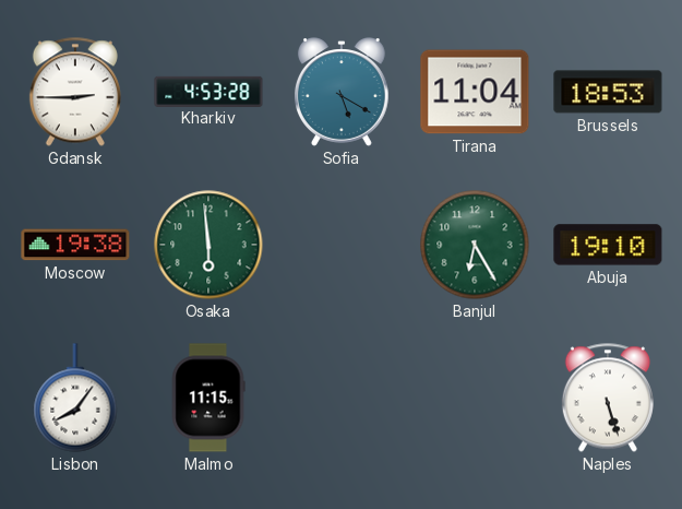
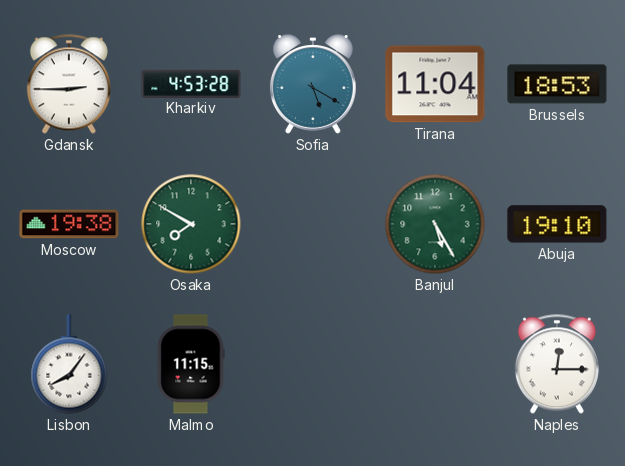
Osaka: 5:59 -> 7:50
Banjul: 6:25 -> 5:25
Naples: 5:27 -> 12:15
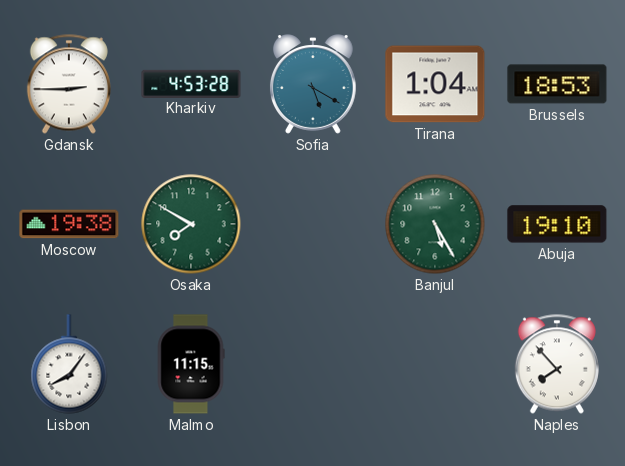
Tirana: 11:04 -> 1:04
Naples: 12:15 -> 7:53
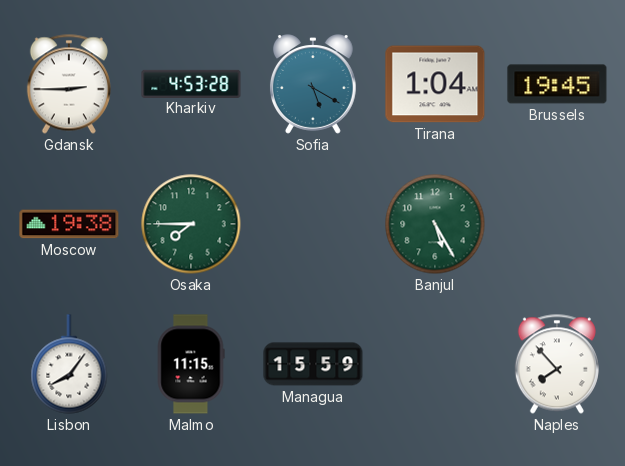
Brussels: 18:53 -> 19:45
Osaka: 7:50 -> 7:45
Abuja: 19:10 -> none
Managua: none -> 15:59
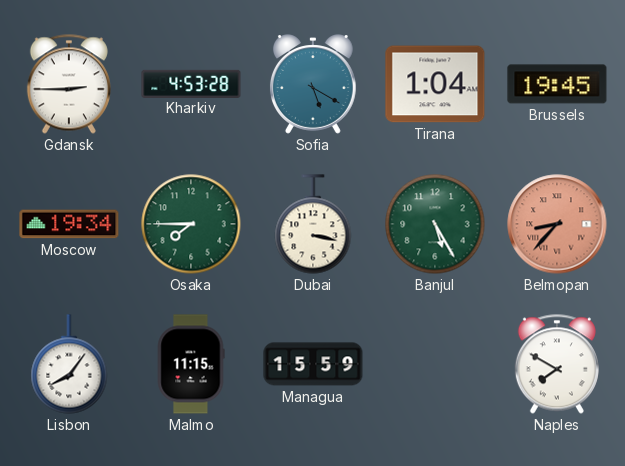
Moscow: 19:38 -> 19:34
Dubai: none -> 3:17
Belmopan: none -> 8:37
Naples: 7:53 -> 7:50
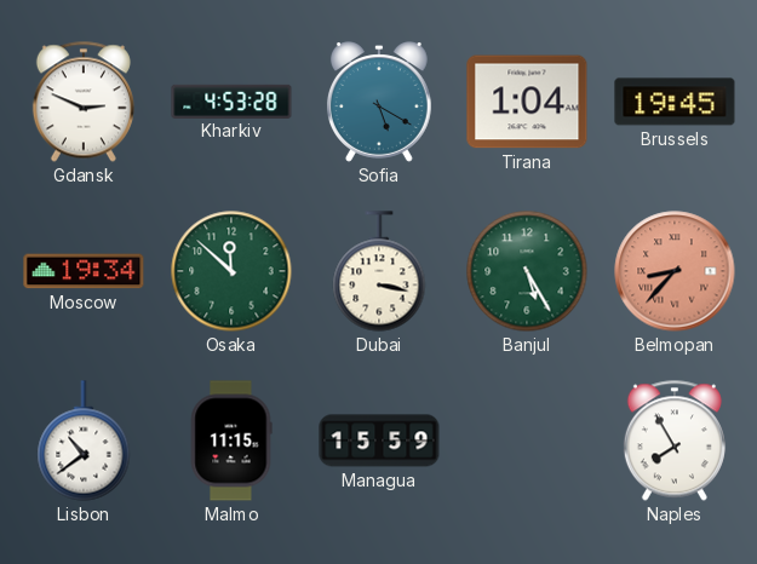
Gdansk: 2:45 -> 2:49
Osaka: 7:45 -> 11:52
Lisbon: 8:06 -> 10:39
Naples: 7:50 -> 7:55
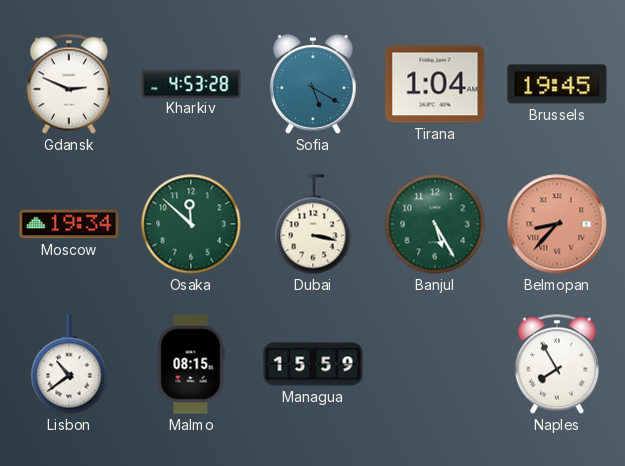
Malmo: 11:15 -> 08:15
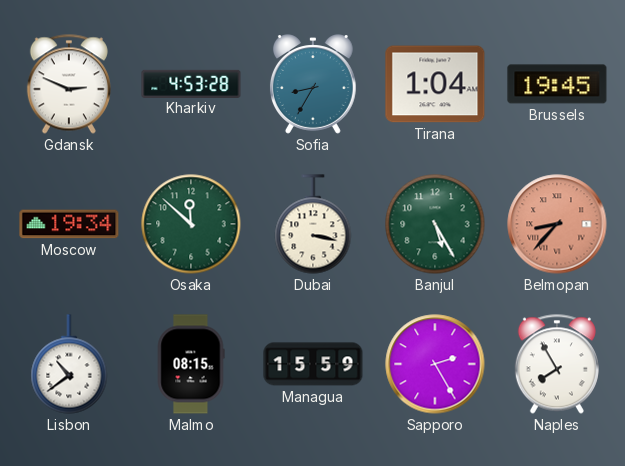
Sofia: 5:20 -> 8:35
Sapporo: none -> 2:25
